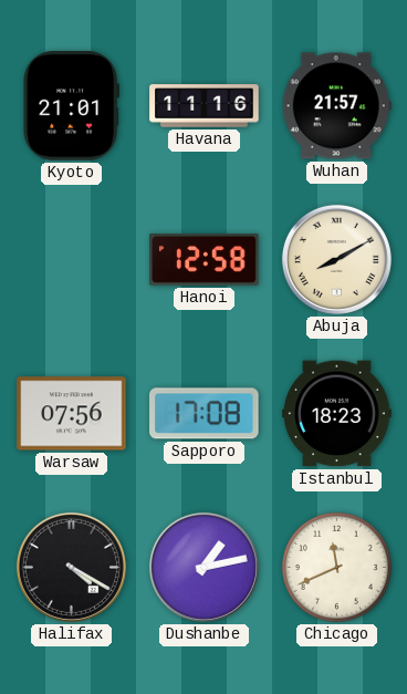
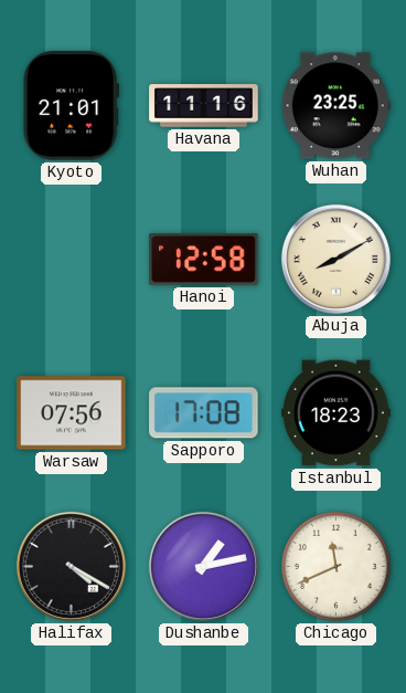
Wuhan: 21:57 -> 23:25
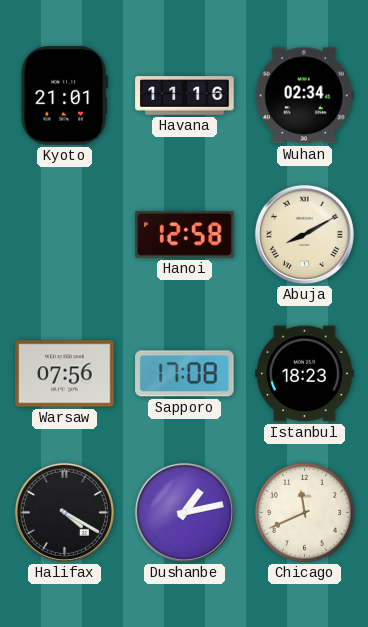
Wuhan: 23:25 -> 02:34
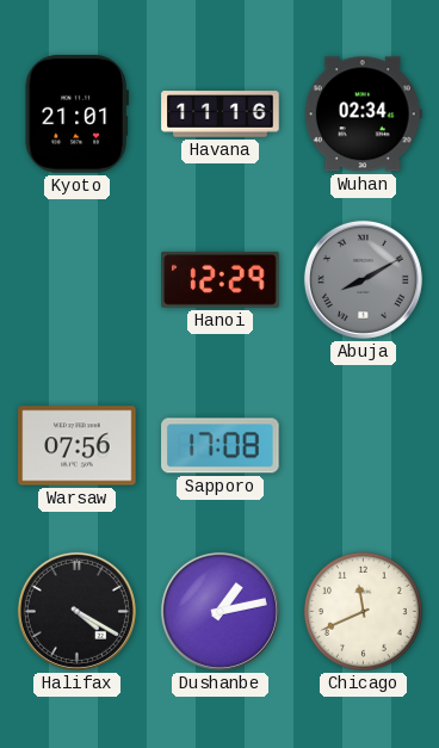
Hanoi: 12:58 -> 12:29
Abuja dial: cream -> grey
Istanbul: 18:23 -> none
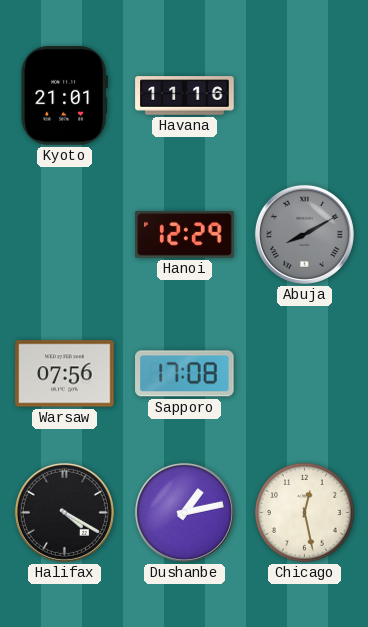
Wuhan: 02:34 -> none
Chicago: 11:41 -> 12:28
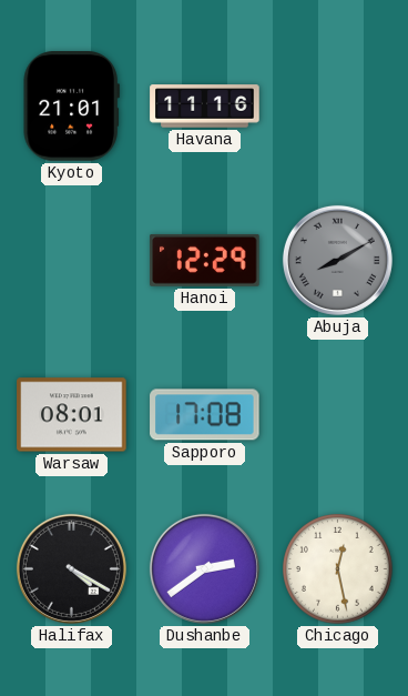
Warsaw: 07:56 -> 08:01
Dushanbe: 1:13 -> 2:39
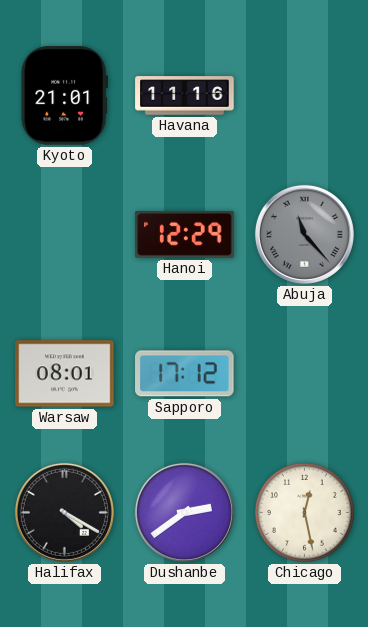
Abuja: 8:10 -> 11:23
Sapporo: 17:08 -> 17:12
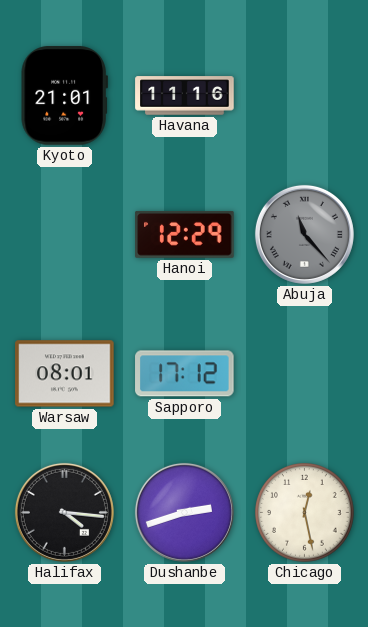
Halifax: 4:20 -> 4:16
Dushanbe: 2:39 -> 2:42
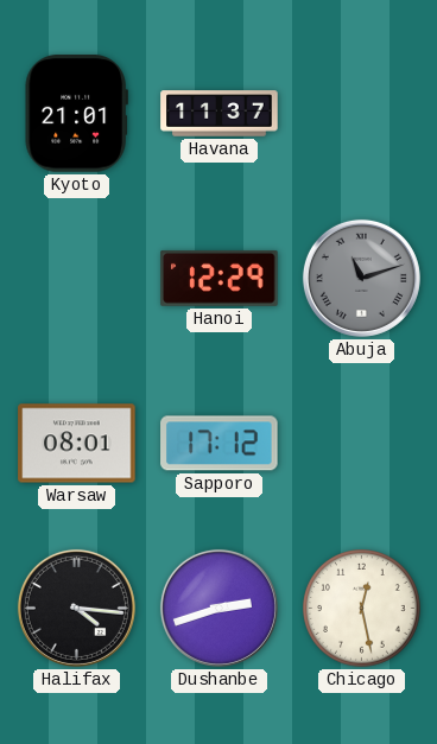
Havana: 11:16 -> 11:37
Abuja: 11:23 -> 11:12
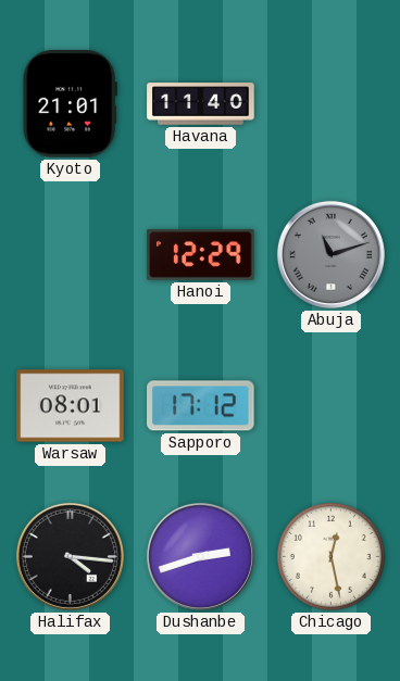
Havana: 11:37 -> 11:40
